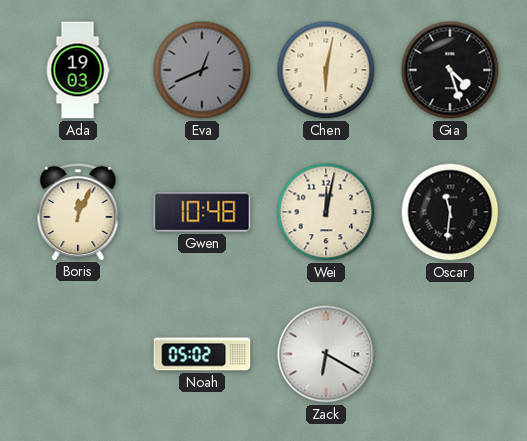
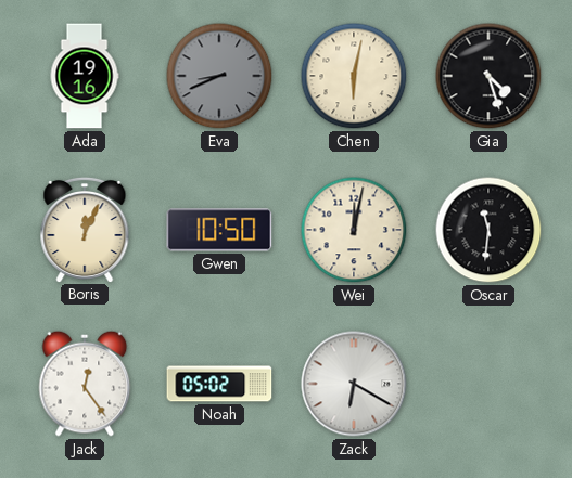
Ada: 19:03 -> 19:16
Eva: 12:41 -> 8:41
Gwen: 10:48 -> 10:50
Jack: none -> 12:24
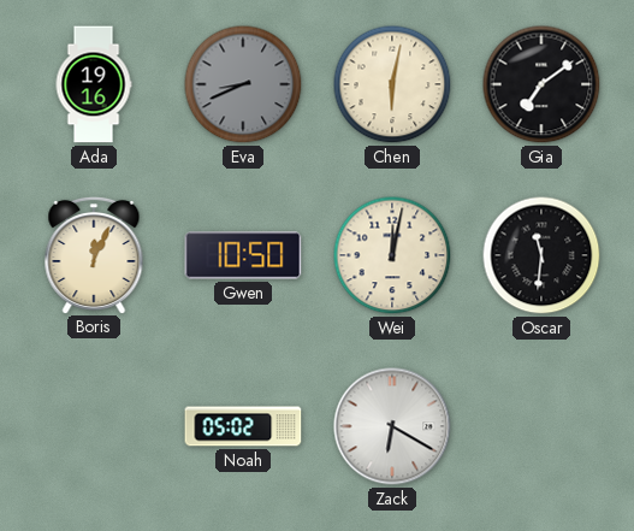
Gia: 4:27 -> 7:09
Jack: 12:24 -> none
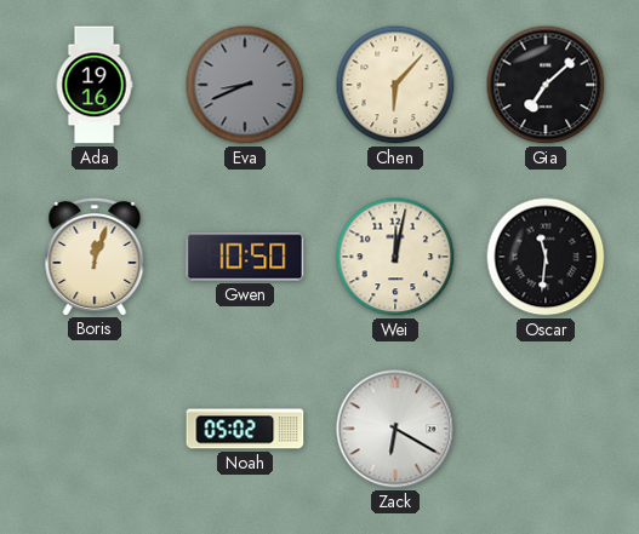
Chen: 6:02 -> 6:07
Gia: 7:09 -> 7:08
Boris: 12:04 -> 12:03
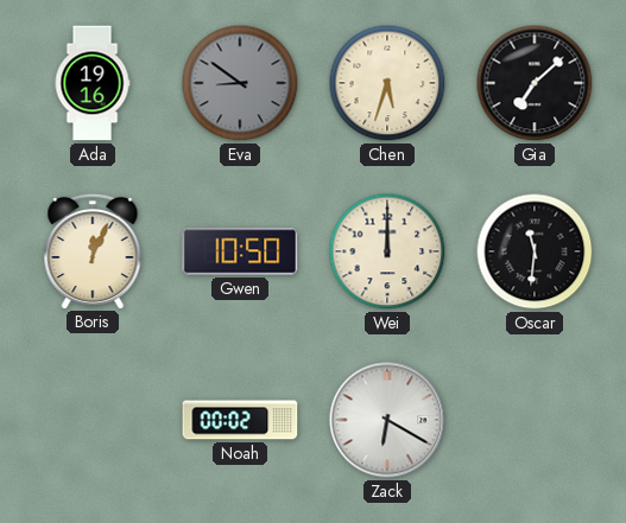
Eva: 8:41 -> 8:51
Chen: 6:07 -> 5:33
Boris: 12:03 -> 12:04
Wei: 12:02 -> 12:00
Noah: 05:02 -> 00:02
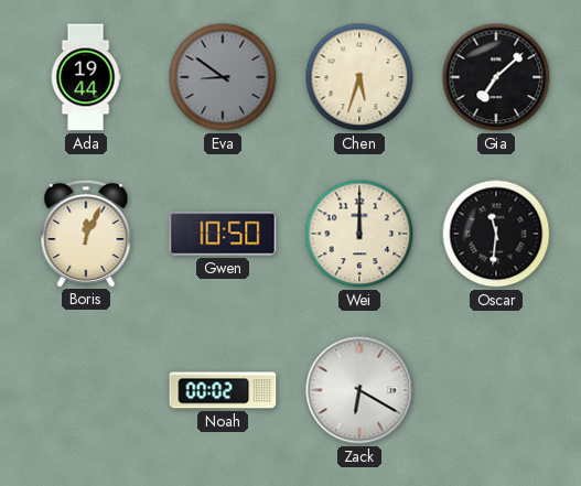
Ada: 19:16 -> 19:44
